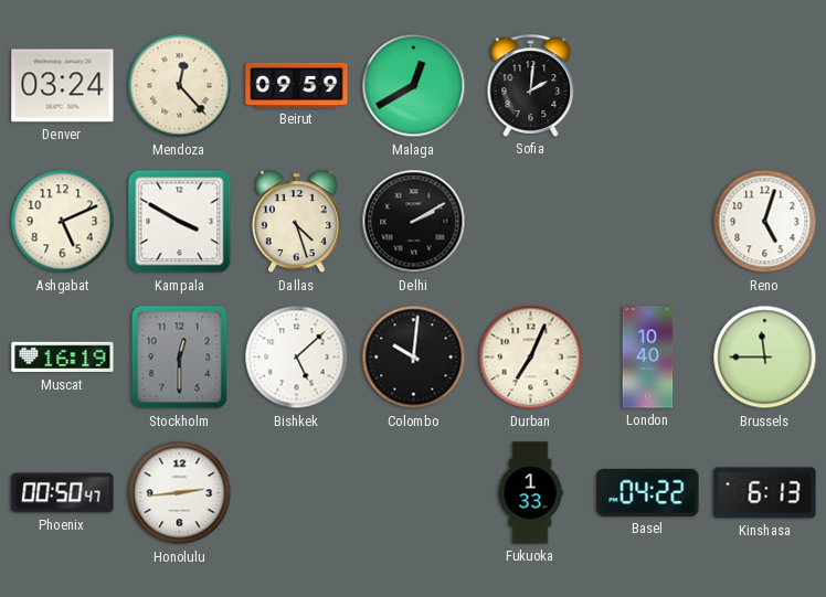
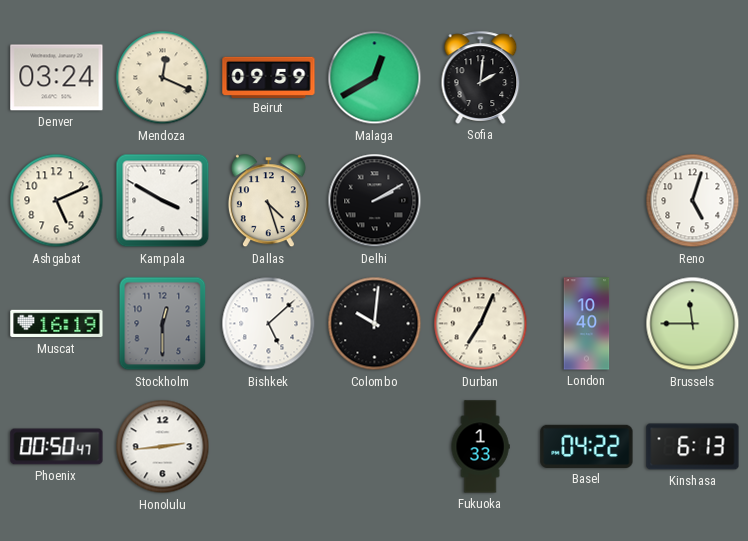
Mendoza: 12:23 -> 12:19
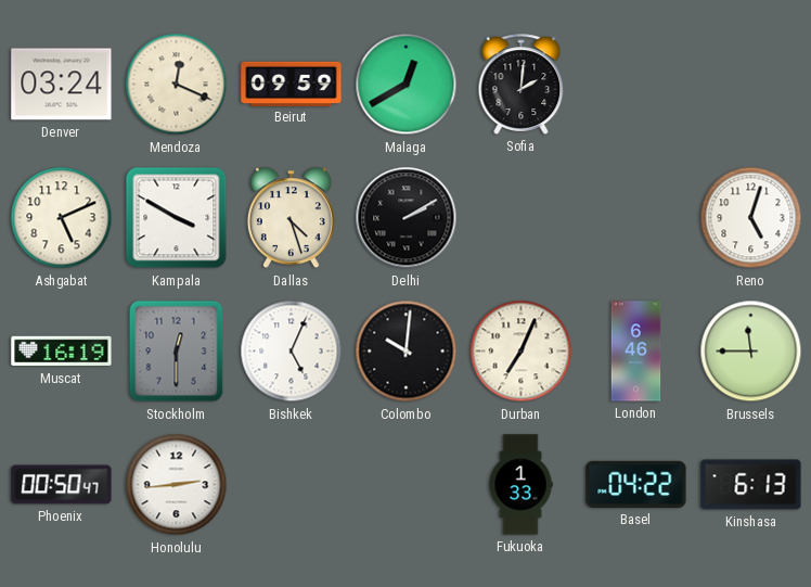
Bishkek: 5:08 -> 5:04
London: 10:40 -> 6:46
